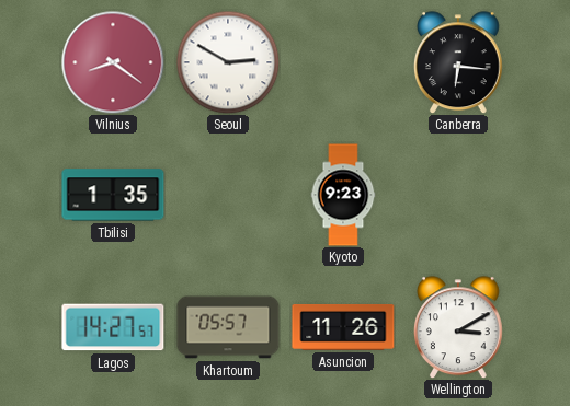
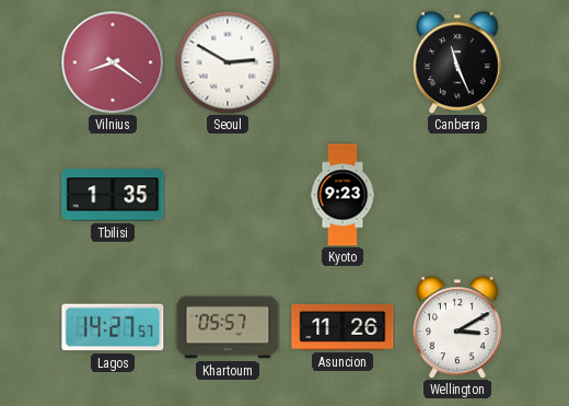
Canberra: 6:16 -> 11:26
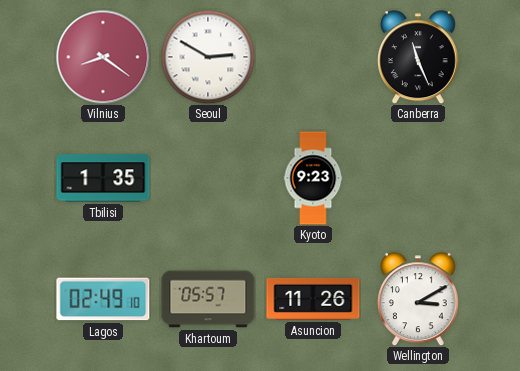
Lagos: 14:27 -> 02:49
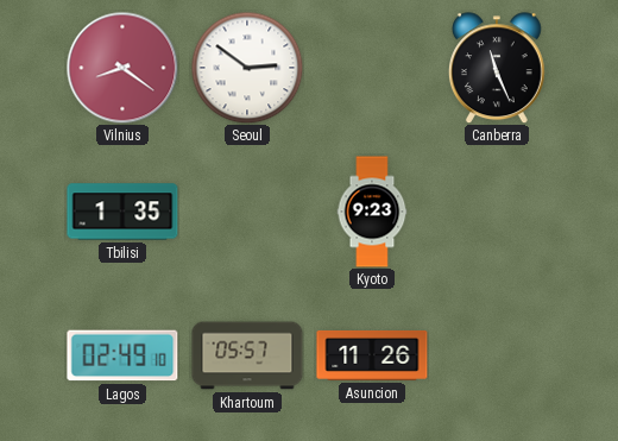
Seoul: 2:50 -> 2:51
Wellington: 3:10 -> none
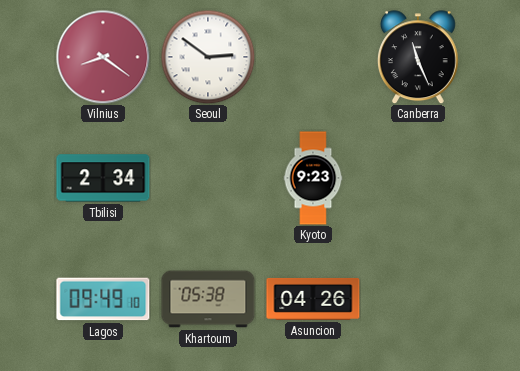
Tbilisi: 1:35 -> 2:34
Lagos: 02:49 -> 09:49
Khartoum: 05:57 -> 05:38
Asuncion: 11:26 -> 04:26
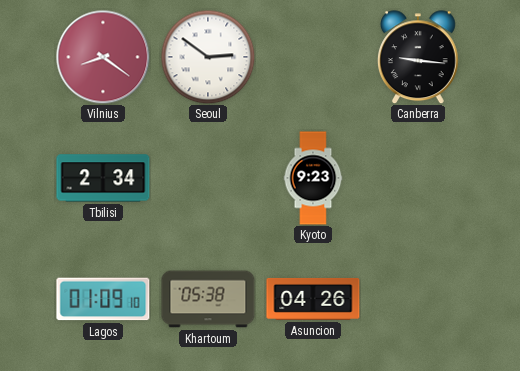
Canberra: 11:26 -> 9:16
Lagos: 09:49 -> 01:09
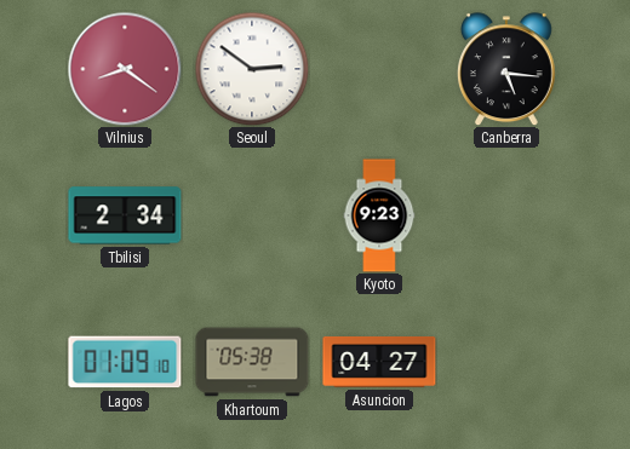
Canberra: 9:16 -> 5:16
Asuncion: 04:26 -> 04:27
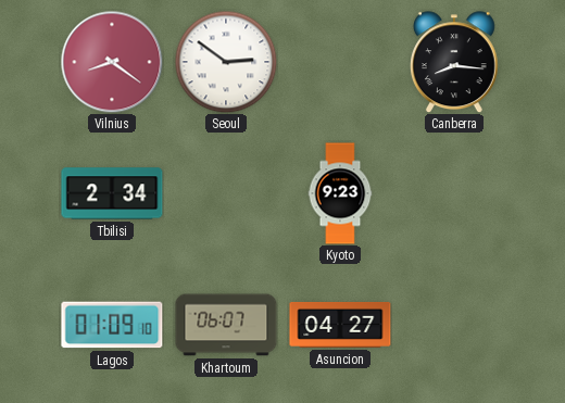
Canberra: 5:16 -> 8:16
Khartoum: 05:38 -> 06:07
